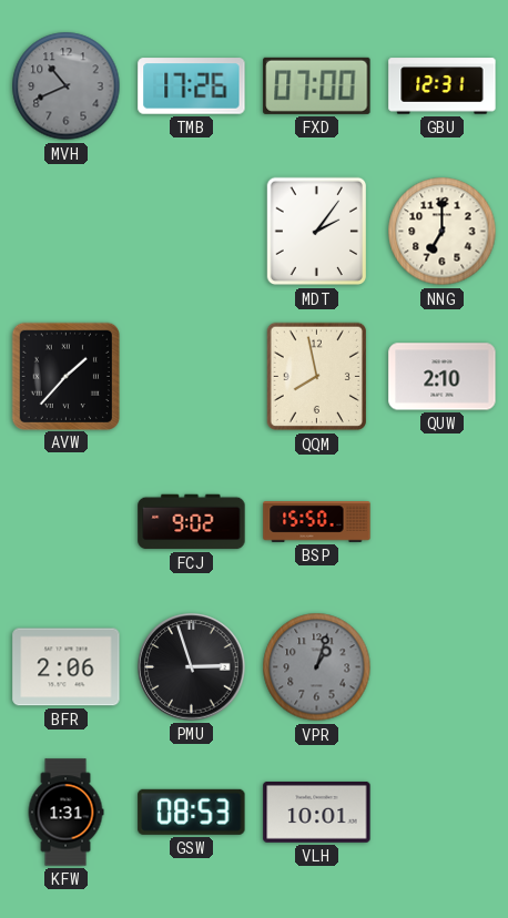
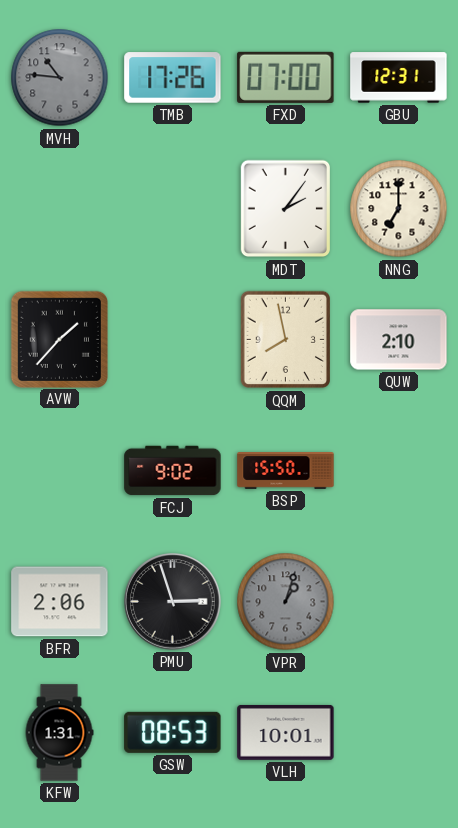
MVH: 10:41 -> 10:46
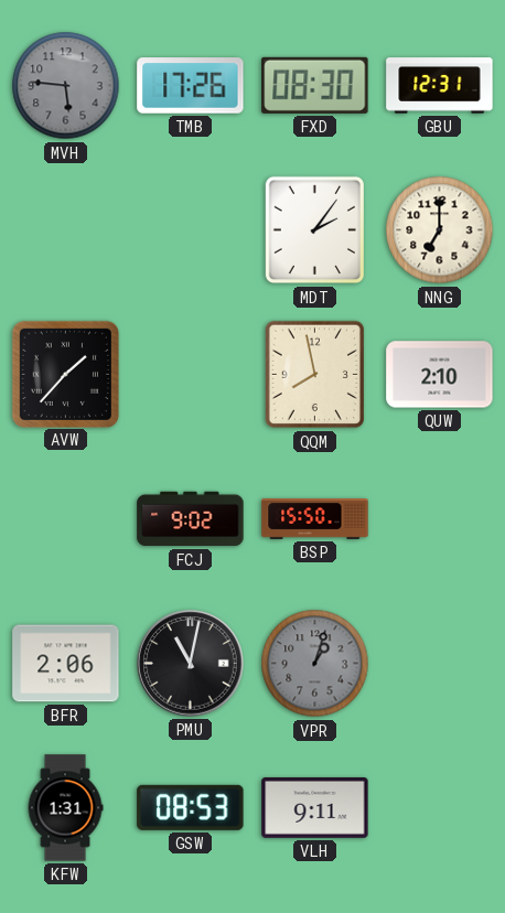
MVH: 10:46 -> 5:46
FXD: 07:00 -> 08:30
PMU: 2:57 -> 11:02
VLH: 10:01 -> 9:11
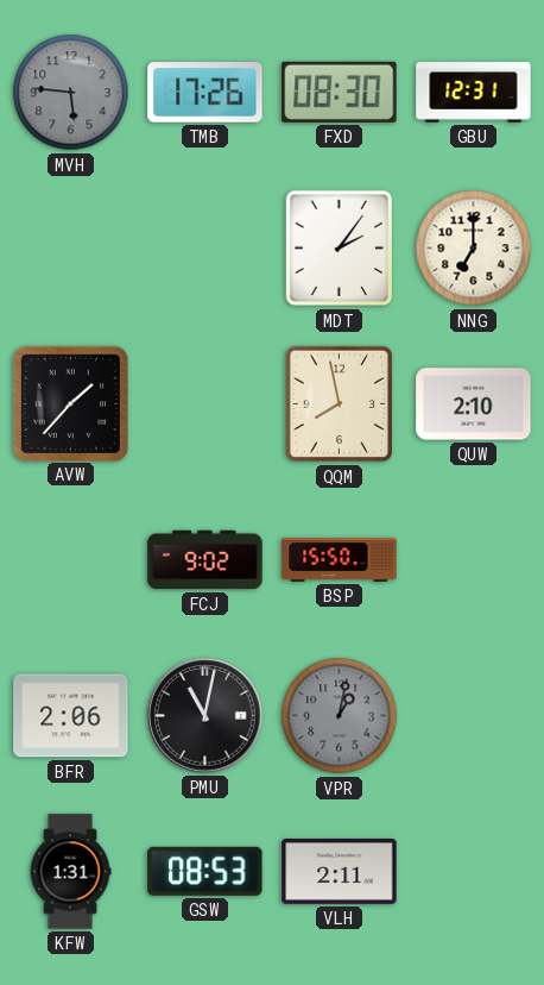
VPR: 1:03 -> 1:02
VLH: 9:11 -> 2:11
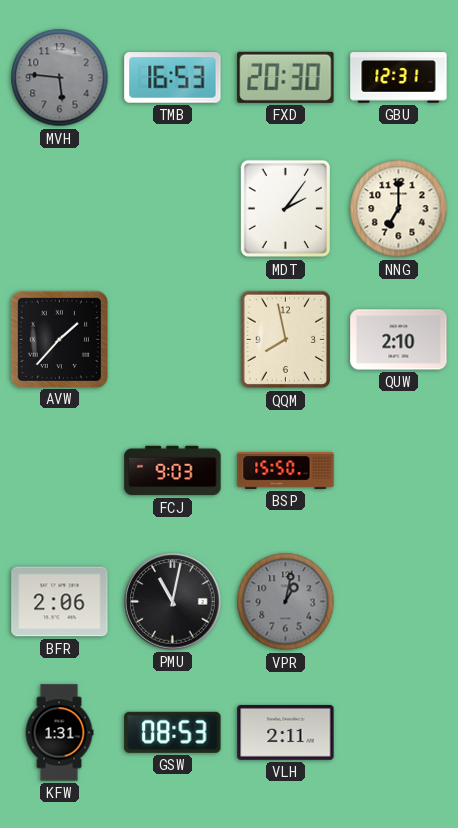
TMB: 17:26 -> 16:53
FXD: 08:30 -> 20:30
FCJ: 9:02 -> 9:03
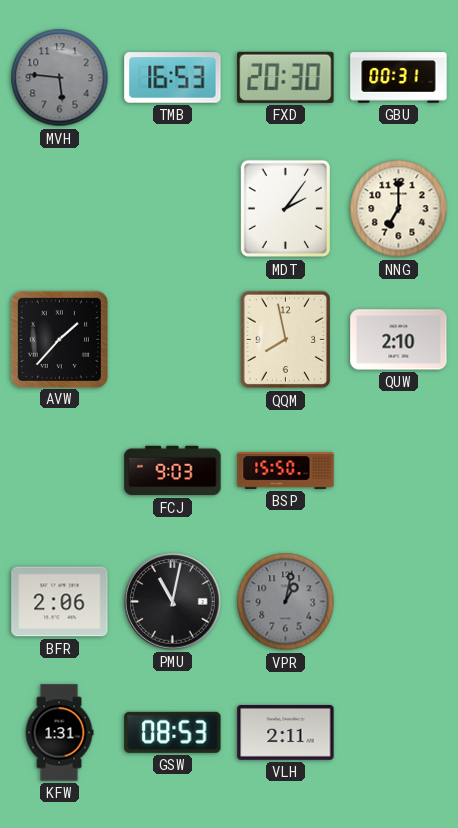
GBU: 12:31 -> 00:31
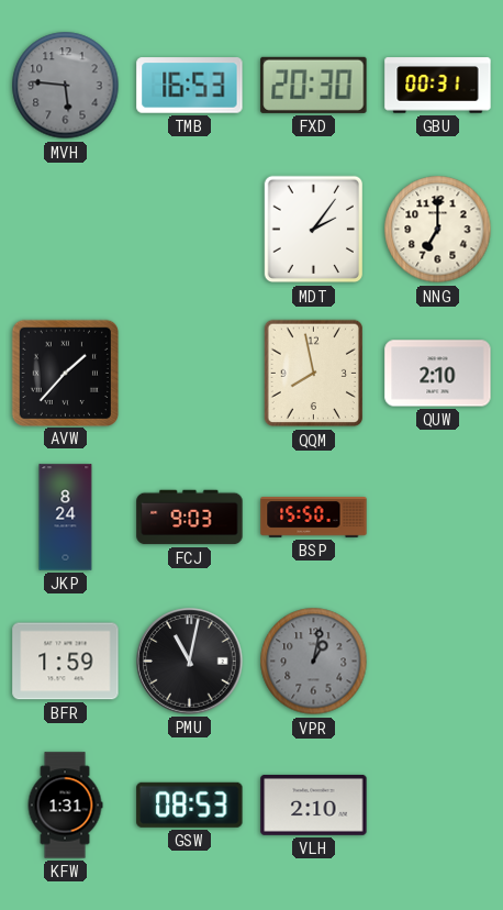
JKP: none -> 8:24
BFR: 2:06 -> 1:59
VLH: 2:11 -> 2:10
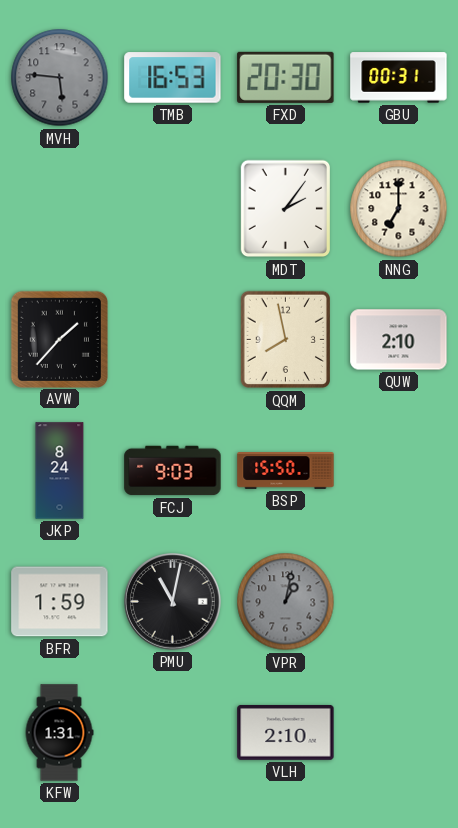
GSW: 08:53 -> none
